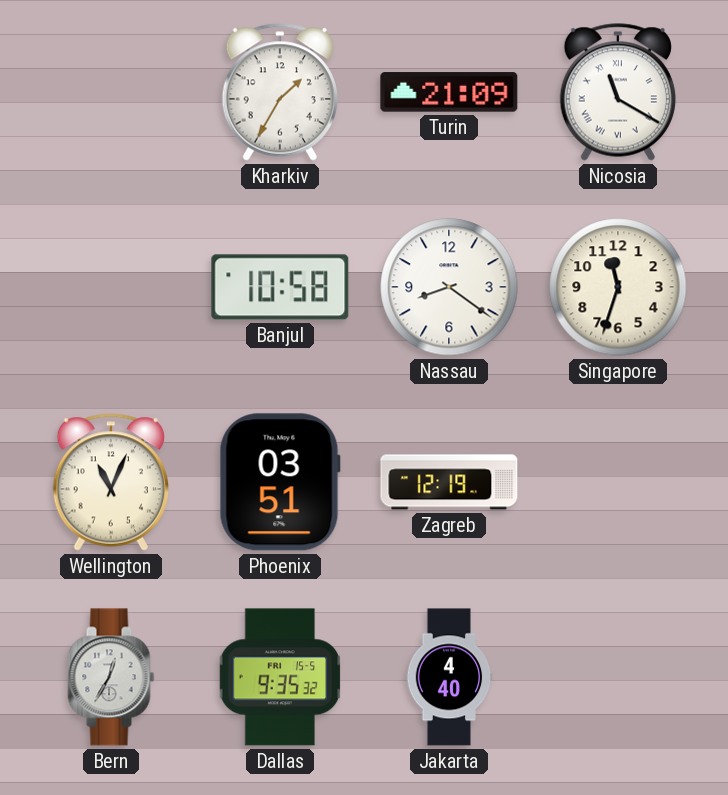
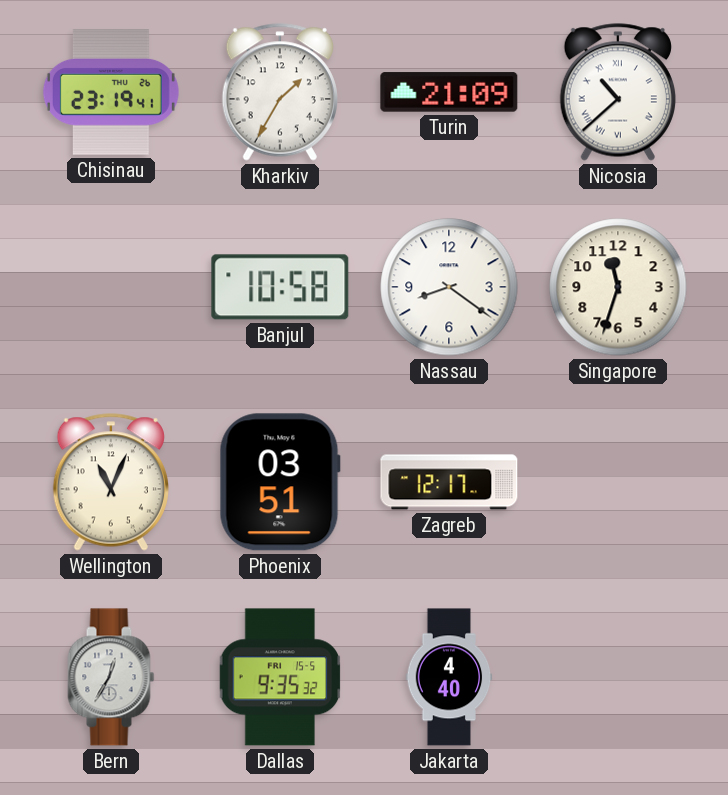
Chisinau: none -> 23:19
Nicosia: 11:20 -> 10:38
Zagreb: 12:19 -> 12:17
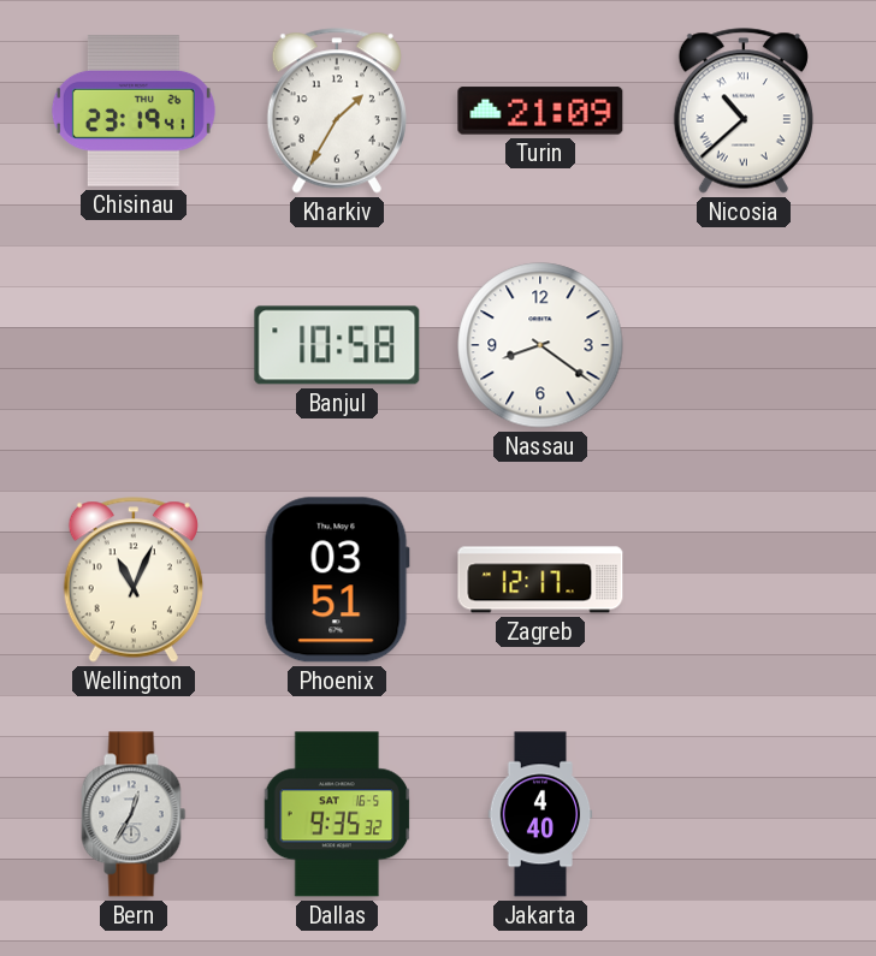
Singapore: 11:33 -> none
Dallas date: FRI 15-5 -> SAT 16-5
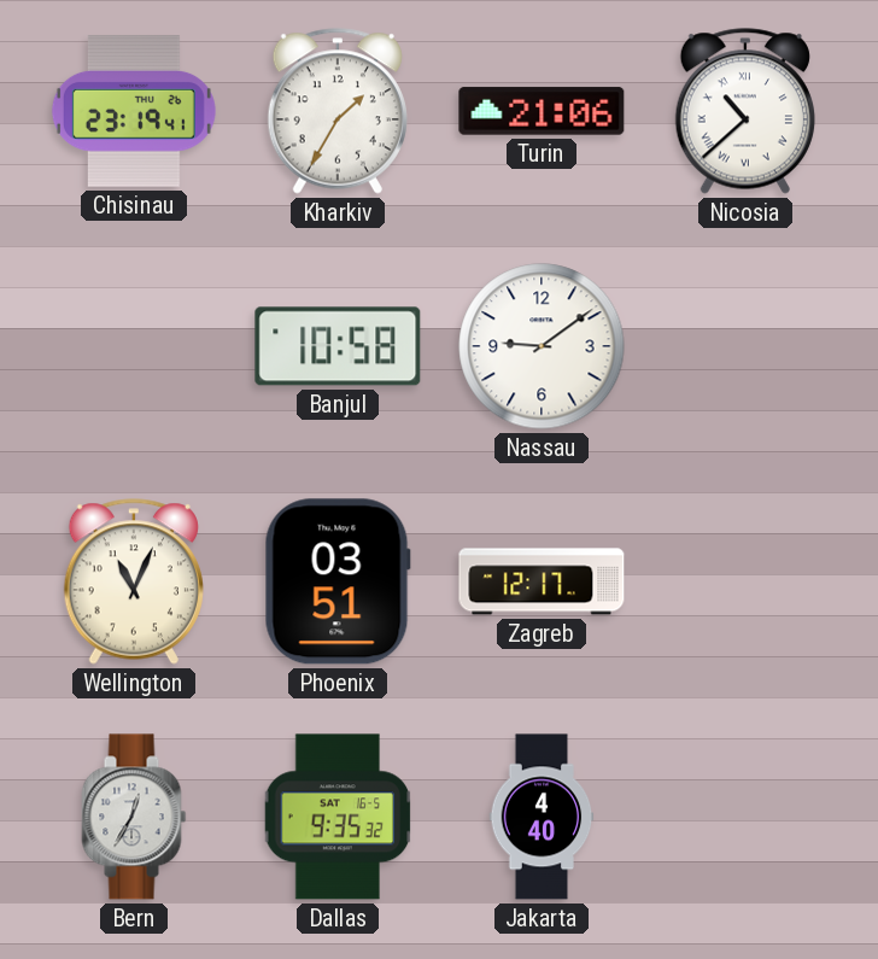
Turin: 21:09 -> 21:06
Nassau: 8:21 -> 9:09
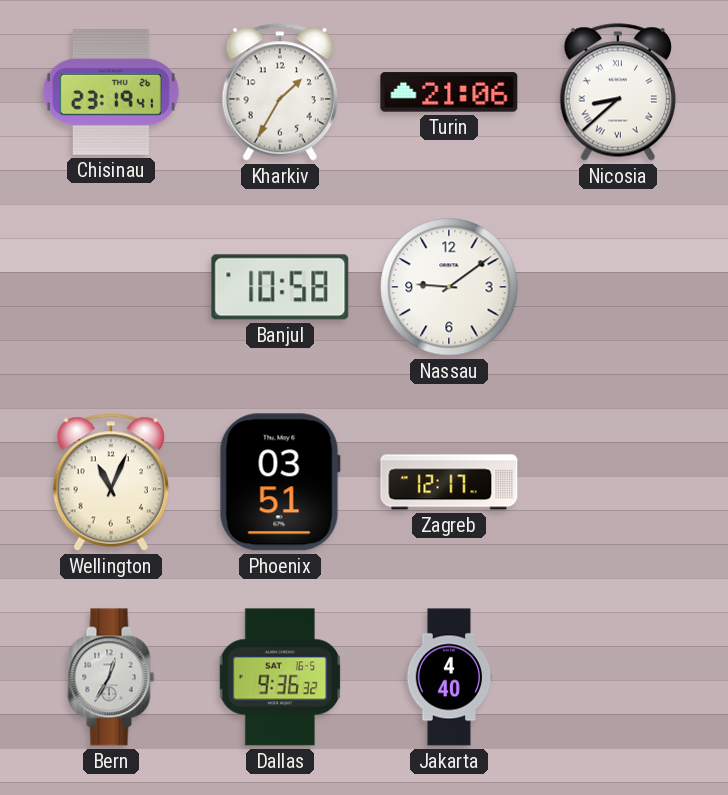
Nicosia: 10:38 -> 8:38
Dallas: 9:35 -> 9:36
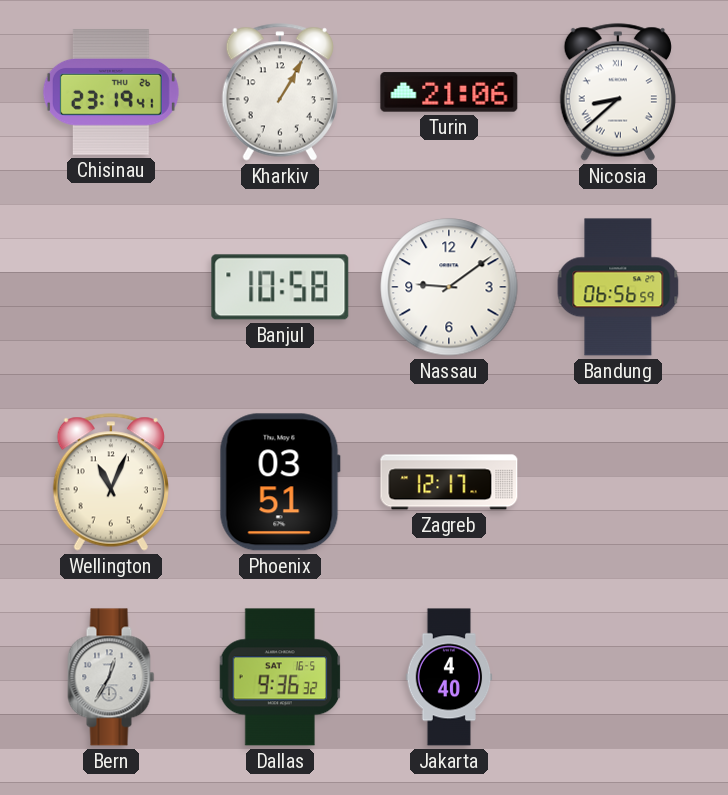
Kharkiv: 1:35 -> 1:05
Bandung: none -> 06:56
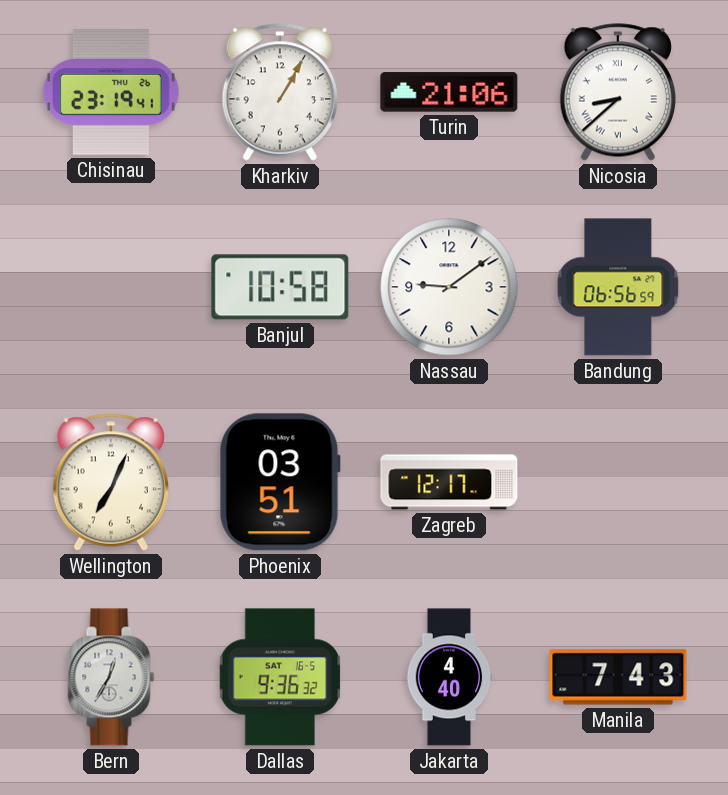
Wellington: 11:04 -> 7:04
Manila: none -> 7:43
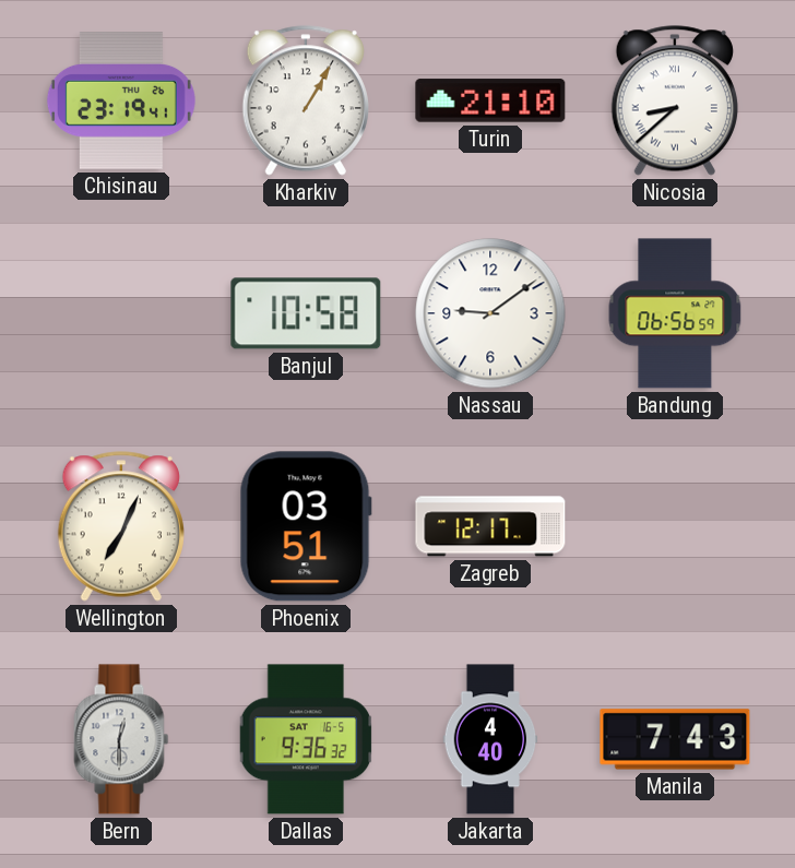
Turin: 21:06 -> 21:10
Bern: 12:35 -> 12:30
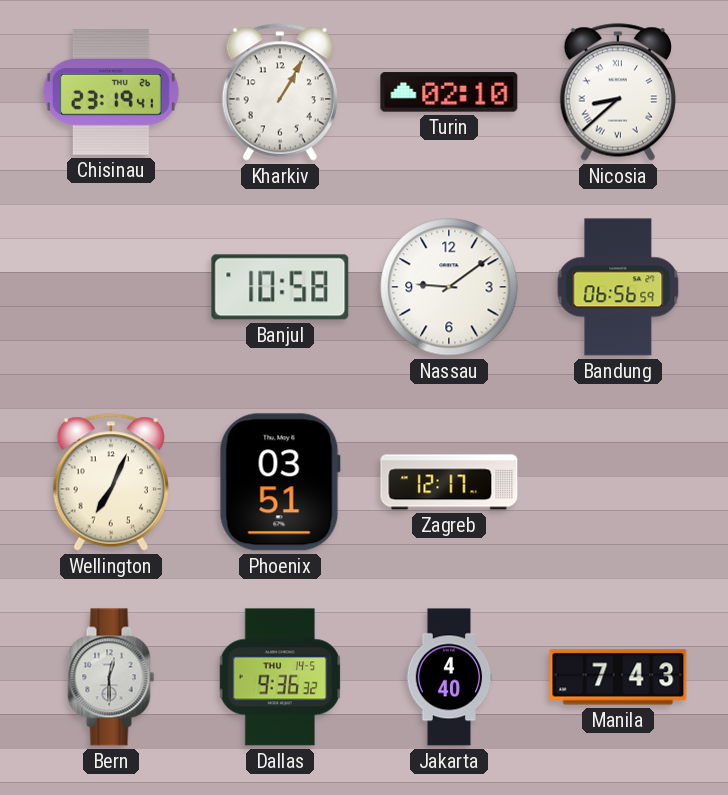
Turin: 21:10 -> 02:10
Dallas date: SAT 16-5 -> THU 14-5
